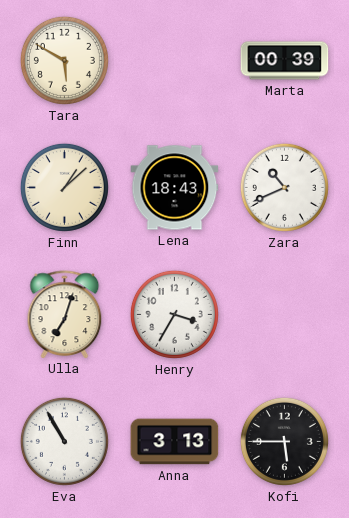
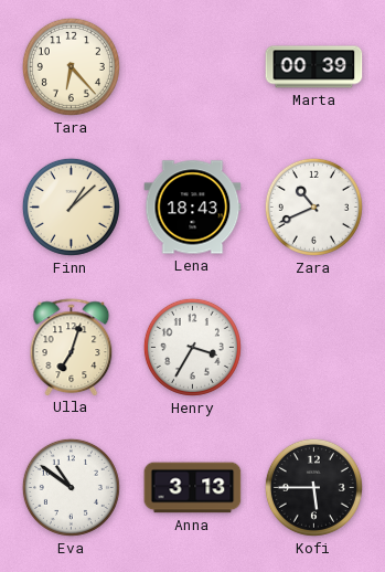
Tara: 5:50 -> 6:23
Eva: 10:55 -> 10:51
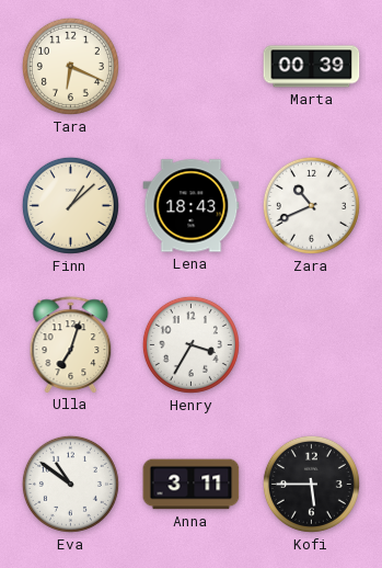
Tara: 6:23 -> 6:19
Anna: 3:13 -> 3:11
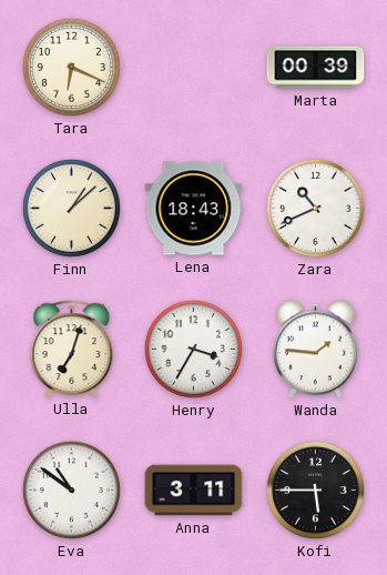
Wanda: none -> 1:46
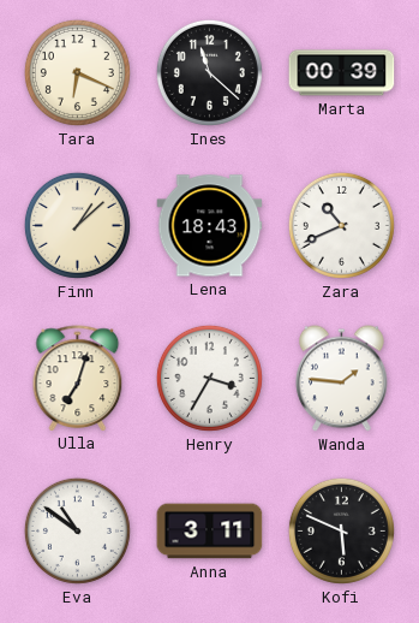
Ines: none -> 11:22
Kofi: 5:45 -> 5:49
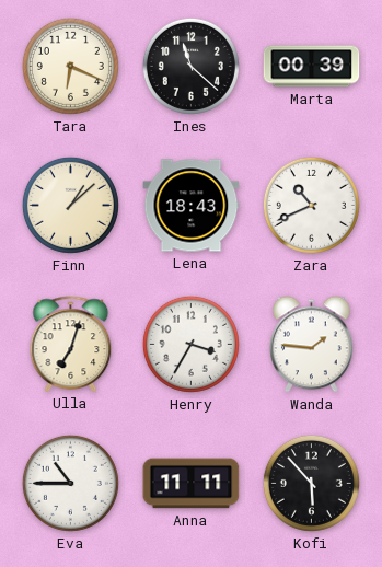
Eva: 10:51 -> 10:45
Anna: 3:11 -> 11:11
Kofi: 5:49 -> 5:53
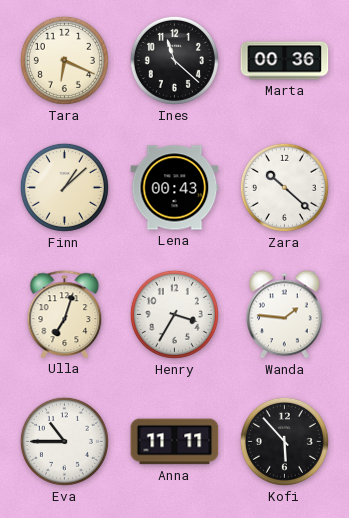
Marta: 00:39 -> 00:36
Lena: 18:43 -> 00:43
Zara: 10:41 -> 10:22
